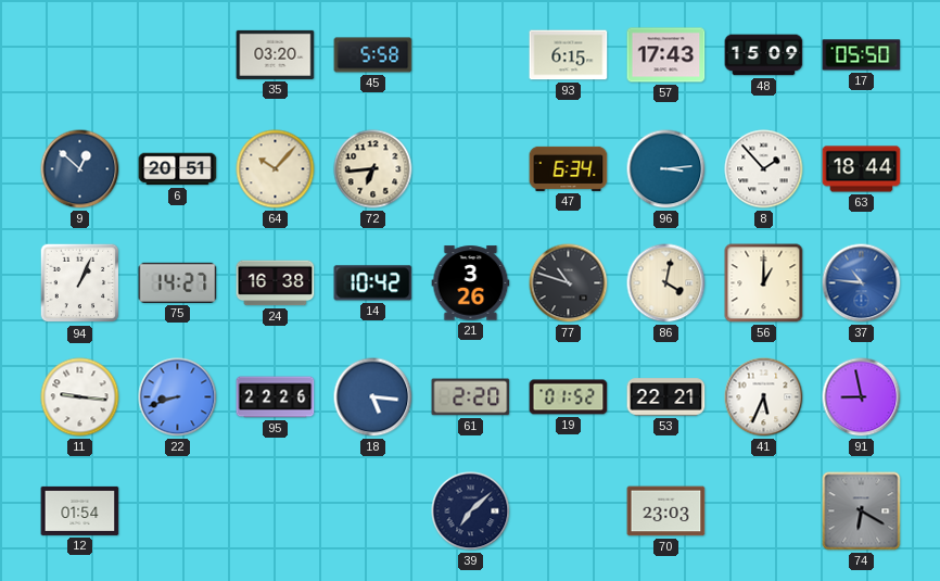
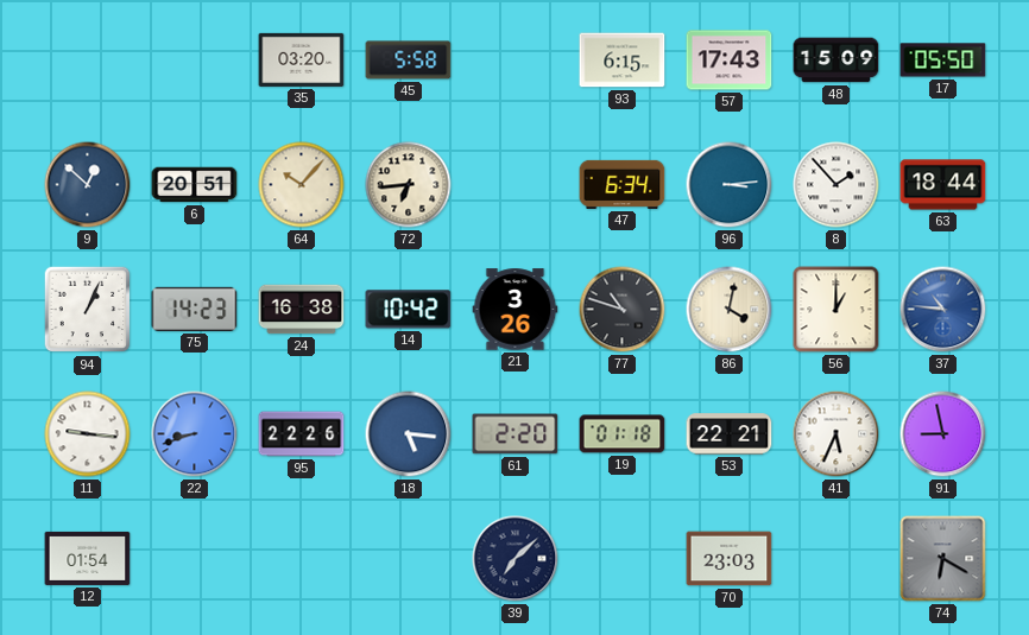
75: 14:27 -> 14:23
19: 01:52 -> 01:18
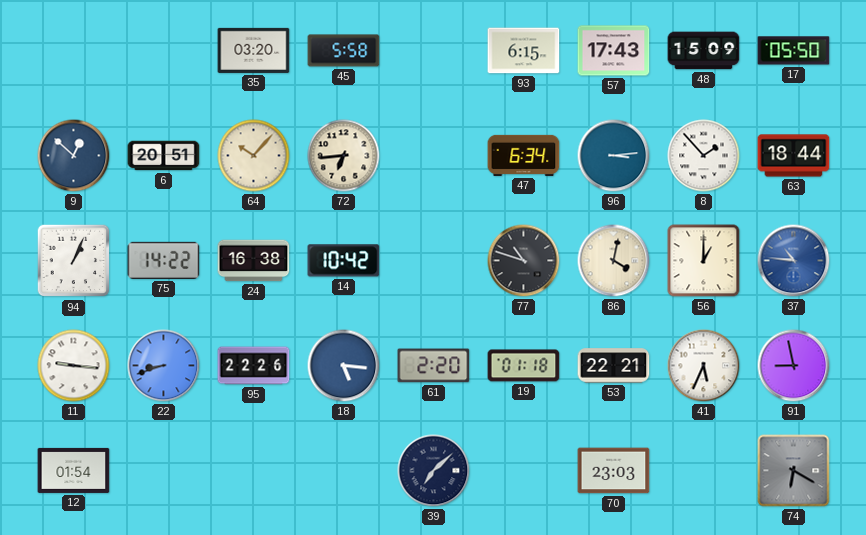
75: 14:23 -> 14:22
21: 3:26 -> none
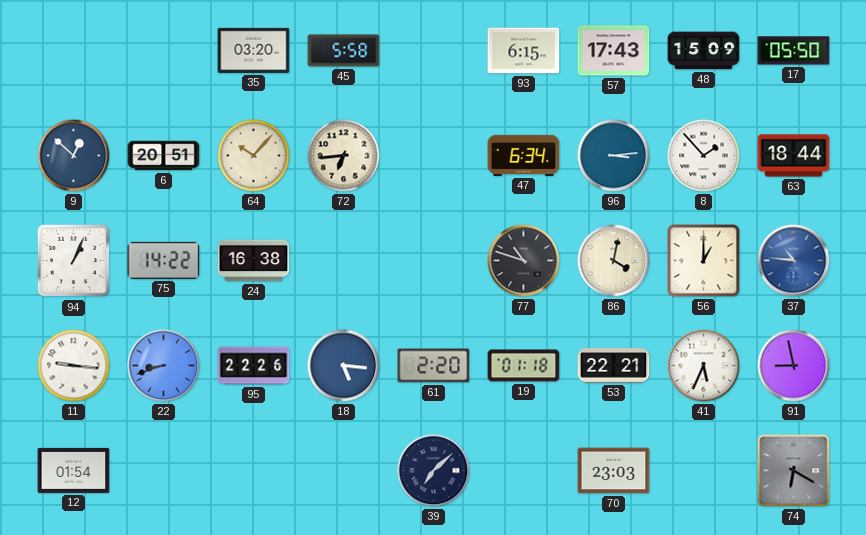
14: 10:42 -> none
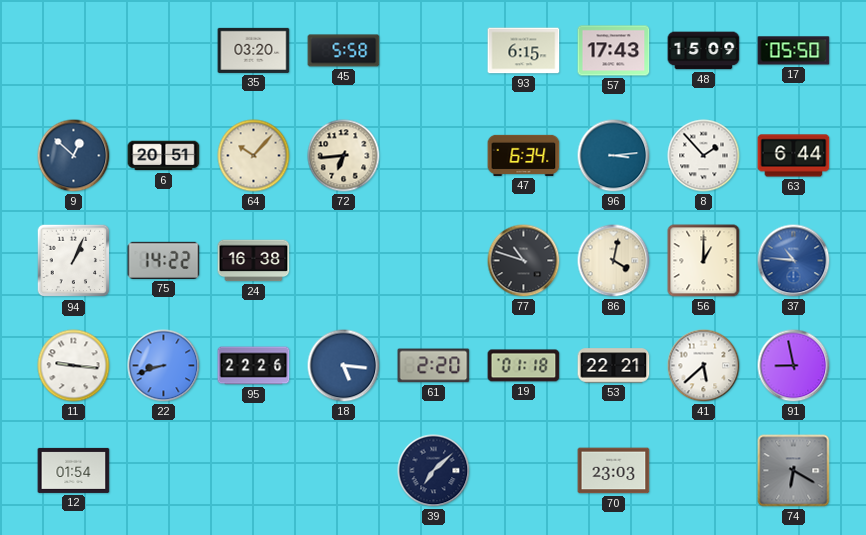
63: 18:44 -> 6:44
41: 5:34 -> 5:38
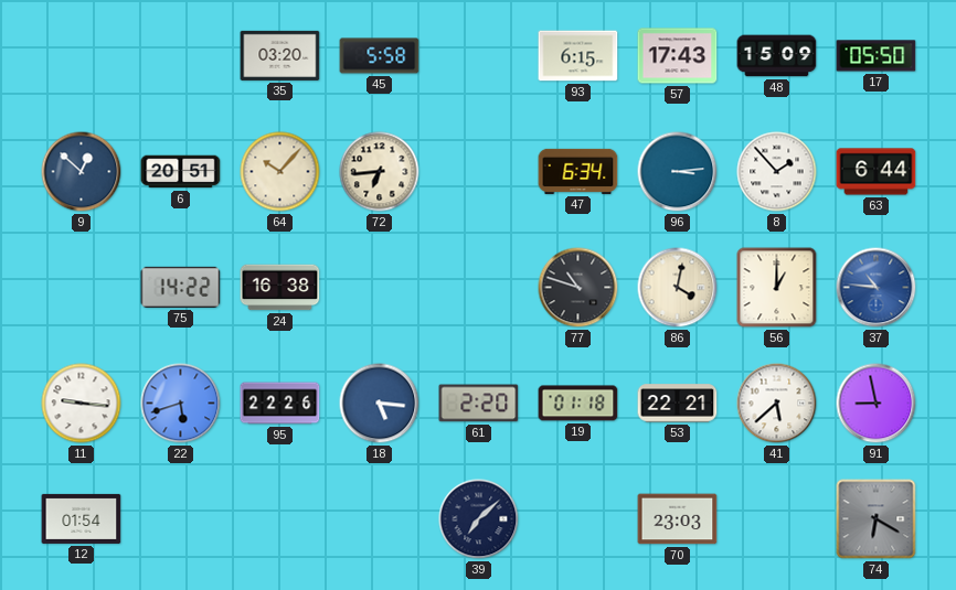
94: 1:04 -> none
22: 8:42 -> 5:42
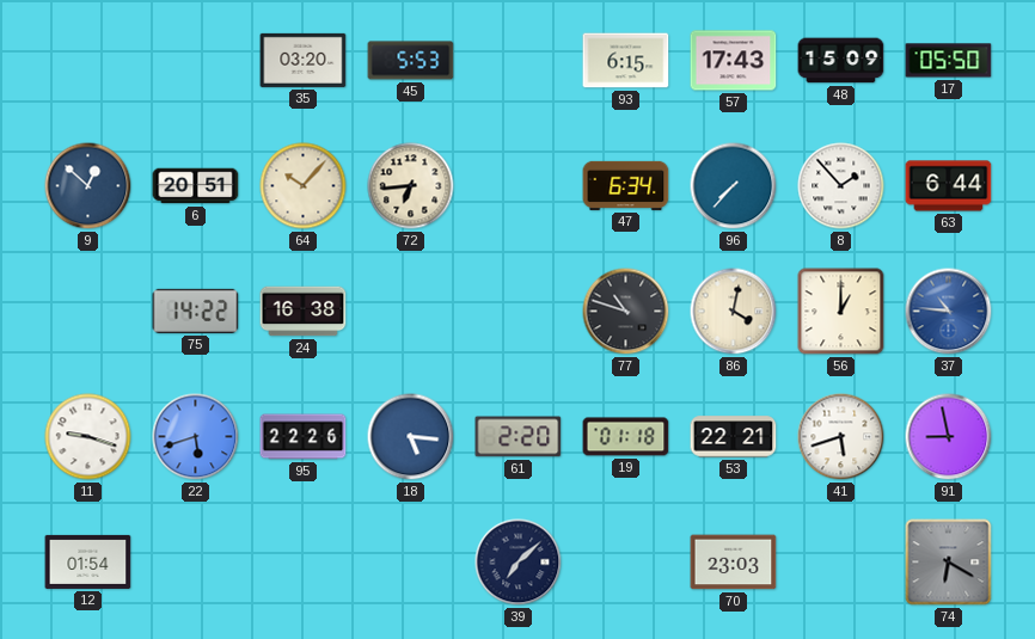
45: 5:58 -> 5:53
96: 3:14 -> 7:37
11: 9:16 -> 9:18
41: 5:38 -> 5:42
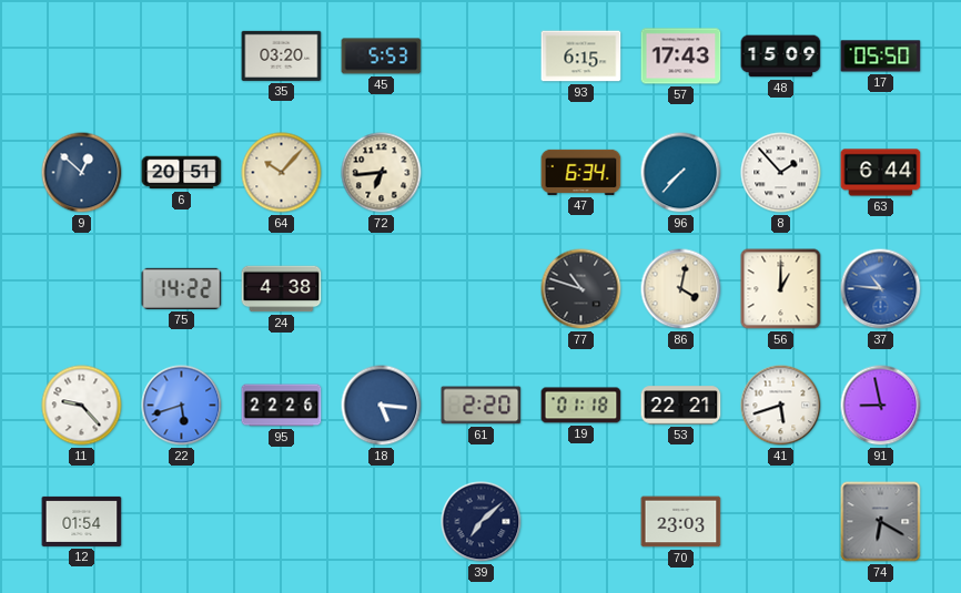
24: 16:38 -> 4:38
11: 9:18 -> 9:23
